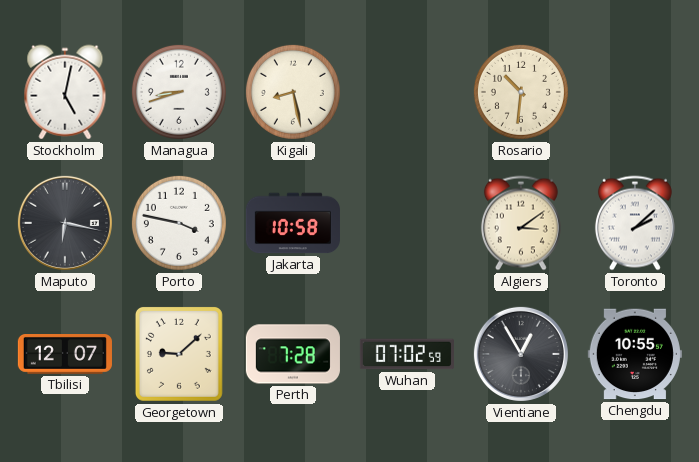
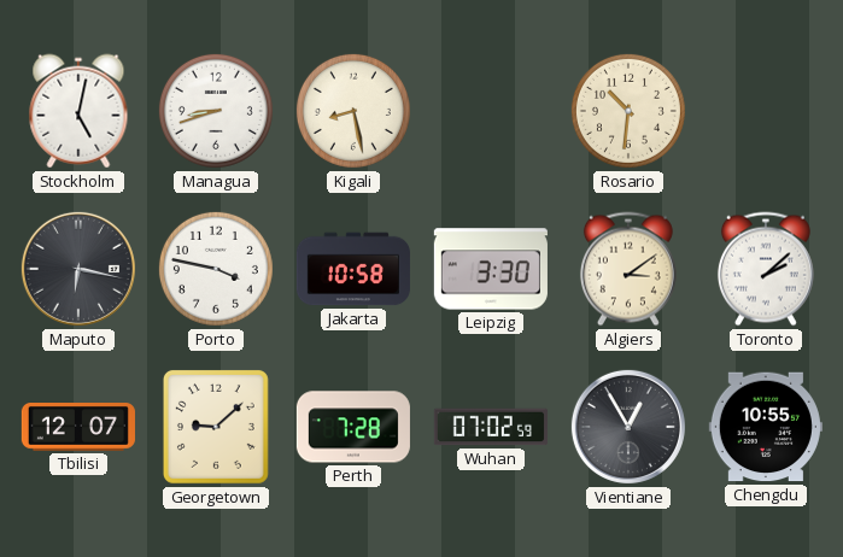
Leipzig: none -> 3:30
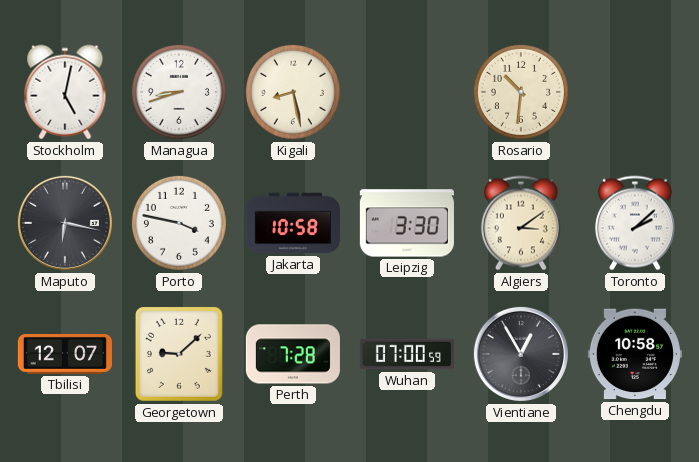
Wuhan: 07:02 -> 07:00
Chengdu: 10:55 -> 10:58
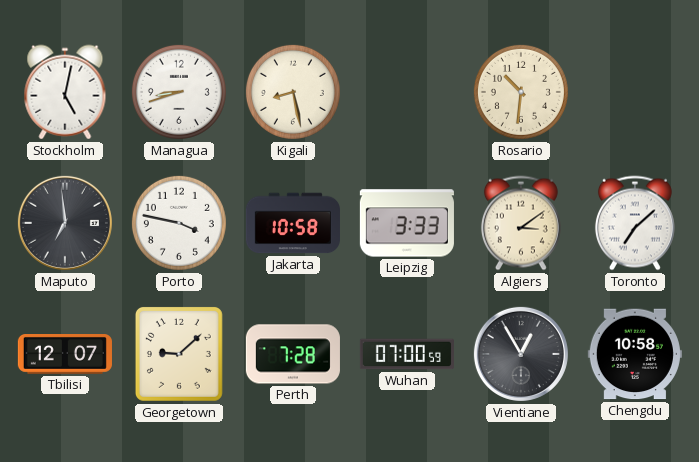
Maputo: 6:17 -> 6:59
Leipzig: 3:30 -> 3:33
Toronto: 2:08 -> 7:08
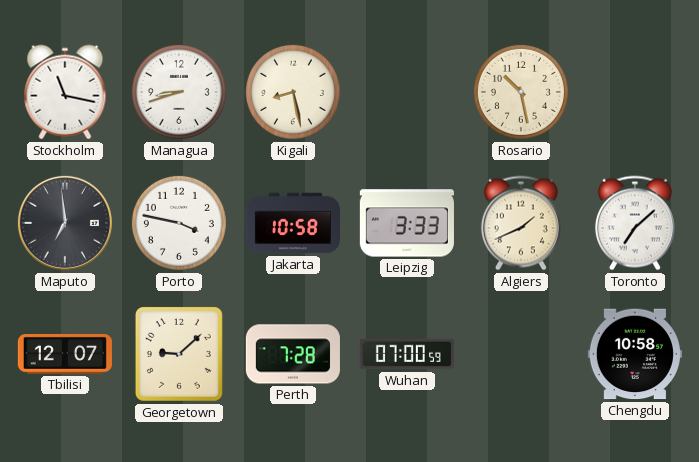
Stockholm: 5:02 -> 11:17
Rosario: 10:31 -> 10:28
Algiers: 3:09 -> 1:41
Vientiane: 12:55 -> none
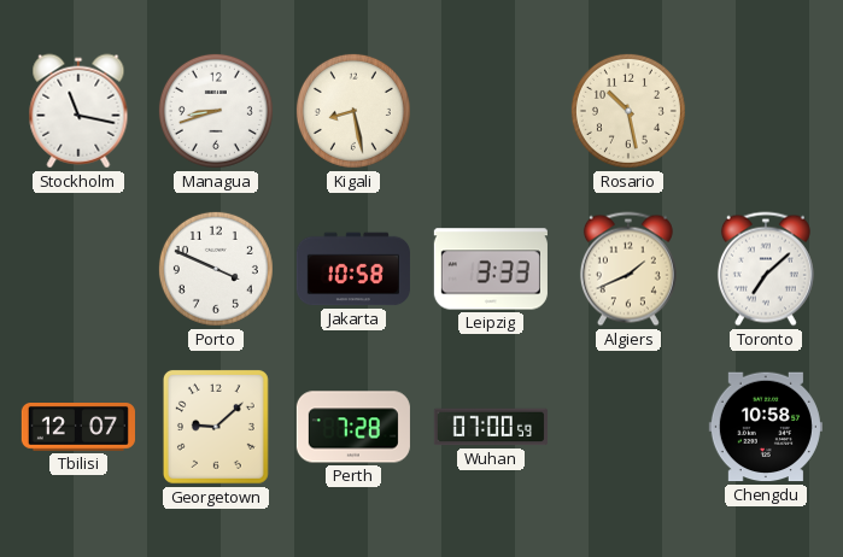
Maputo: 6:59 -> none
Porto: 3:47 -> 3:49
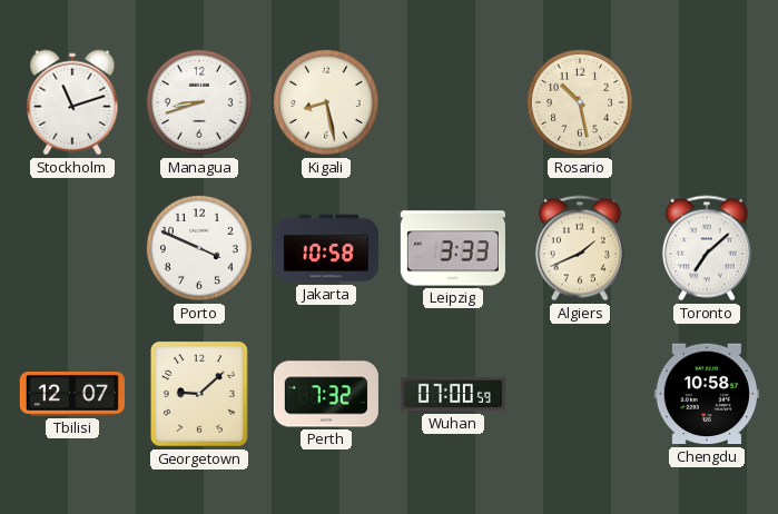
Stockholm: 11:17 -> 11:12
Perth: 7:28 -> 7:32
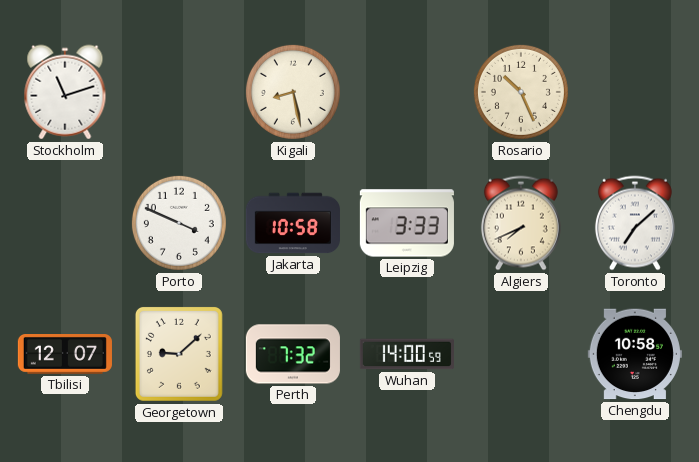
Managua: 8:42 -> none
Rosario: 10:28 -> 10:26
Algiers: 1:41 -> 7:41
Wuhan: 07:00 -> 14:00
